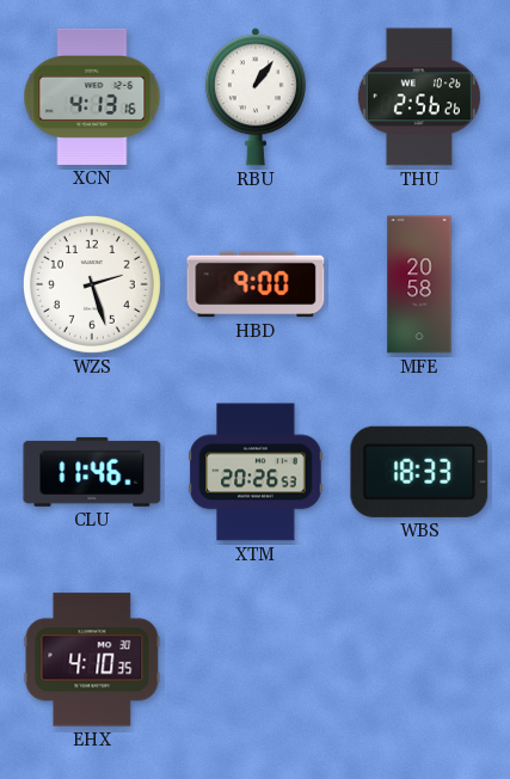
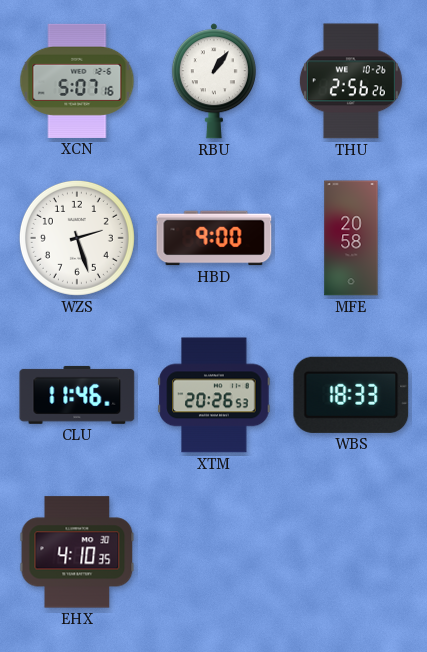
XCN: 4:13 -> 5:07
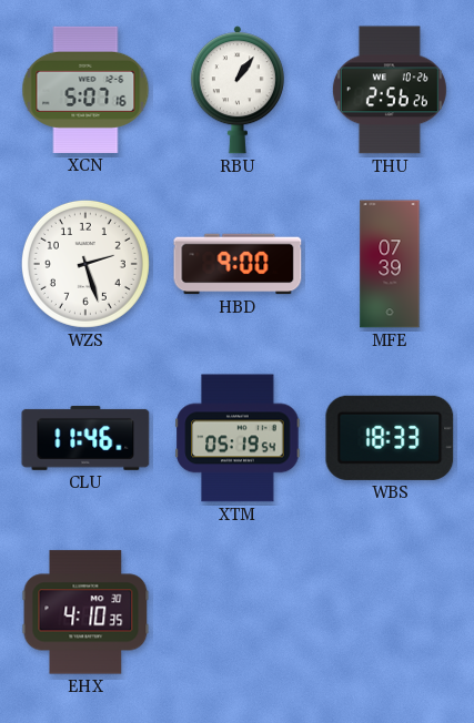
MFE: 20:58 -> 07:39
XTM: 20:26 -> 05:19
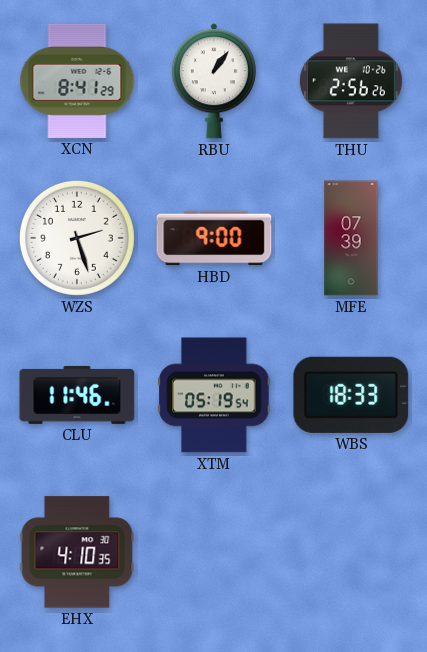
XCN: 5:07 -> 8:41
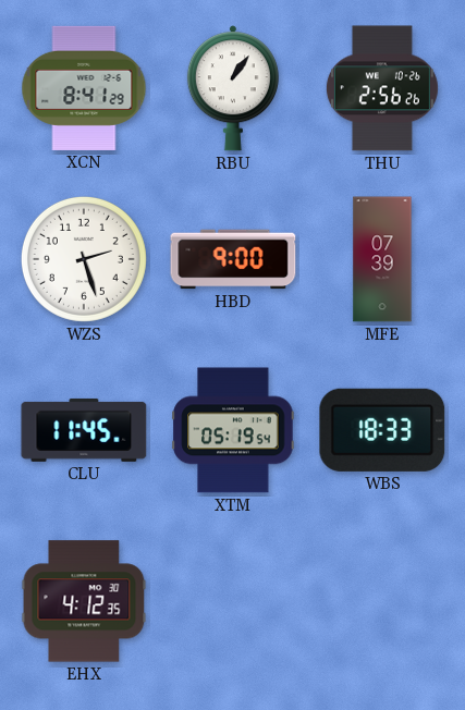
CLU: 11:46 -> 11:45
EHX: 4:10 -> 4:12
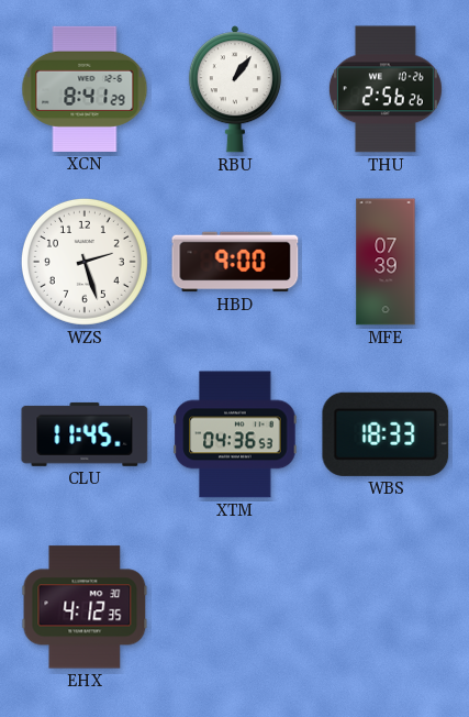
XTM: 05:19 -> 04:36
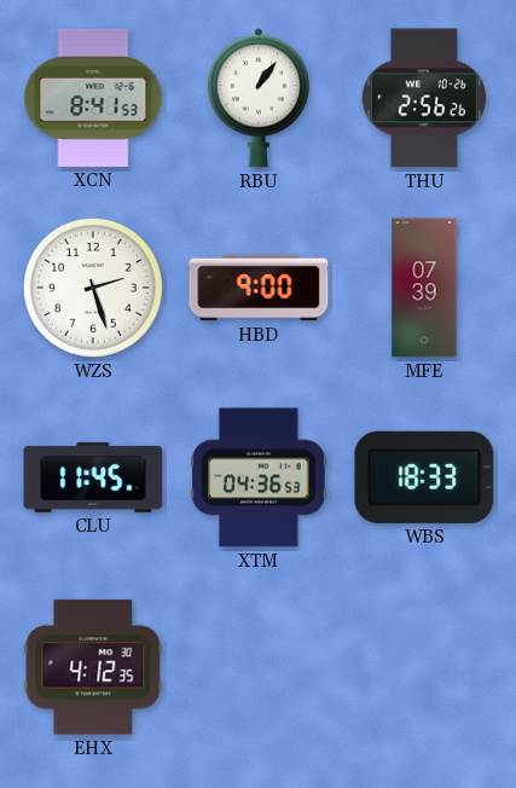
XCN: 8:41:29 -> 8:41:53
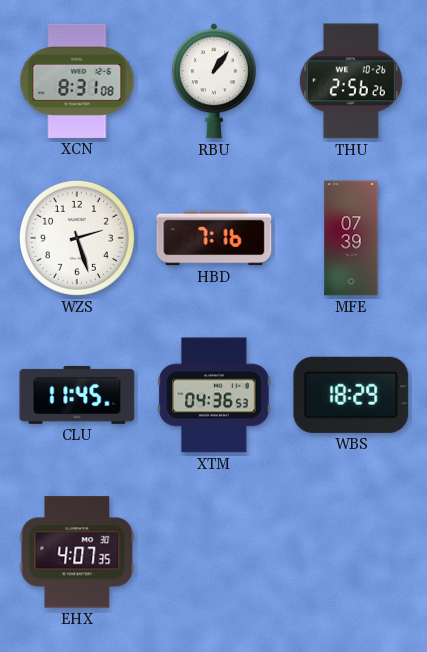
XCN: 8:41 -> 8:31
HBD: 9:00 -> 7:16
WBS: 18:33 -> 18:29
EHX: 4:12 -> 4:07
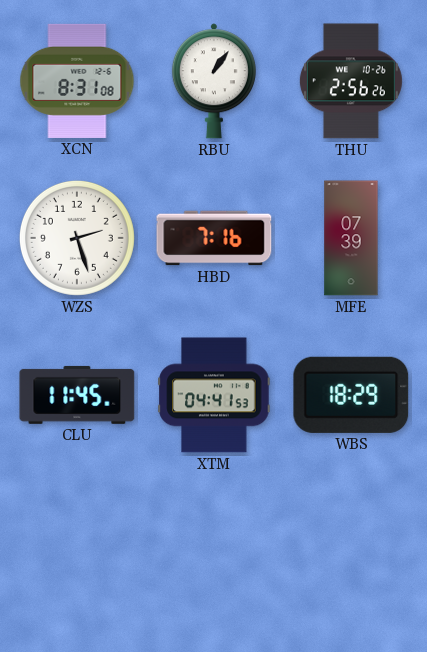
XTM: 04:36 -> 04:41
EHX: 4:07 -> none
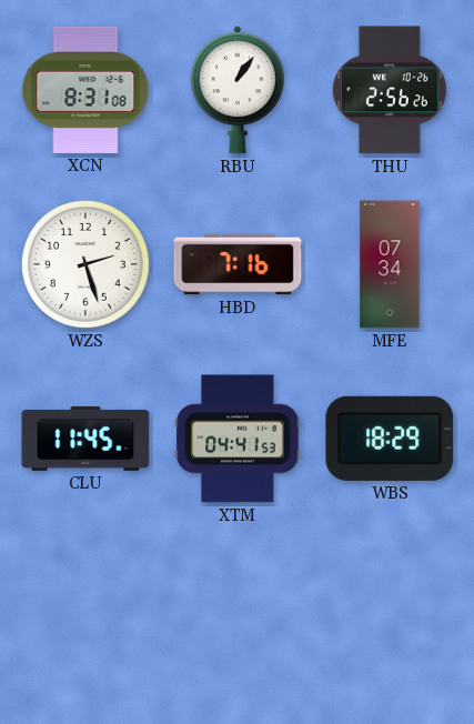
MFE: 07:39 -> 07:34
